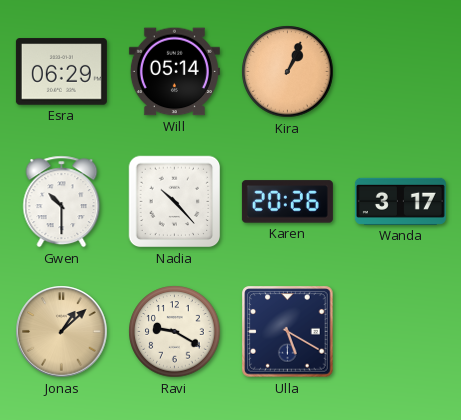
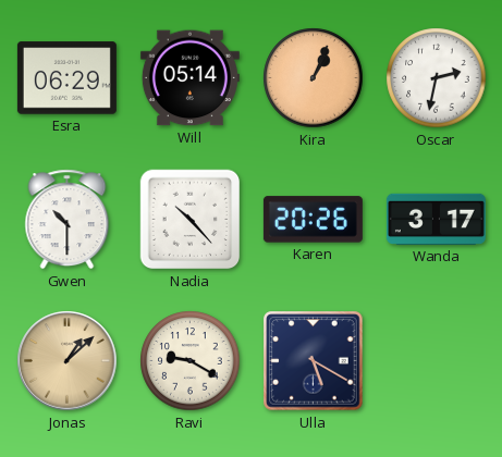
Oscar: none -> 2:32
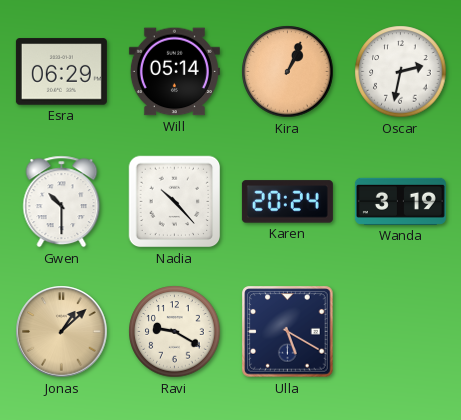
Karen: 20:26 -> 20:24
Wanda: 3:17 -> 3:19
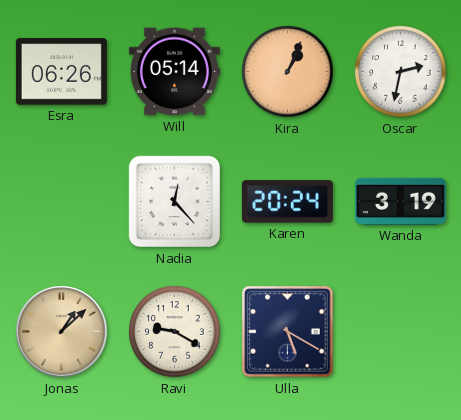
Esra: 06:29 -> 06:26
Gwen: 10:30 -> none
Nadia: 10:23 -> 12:23
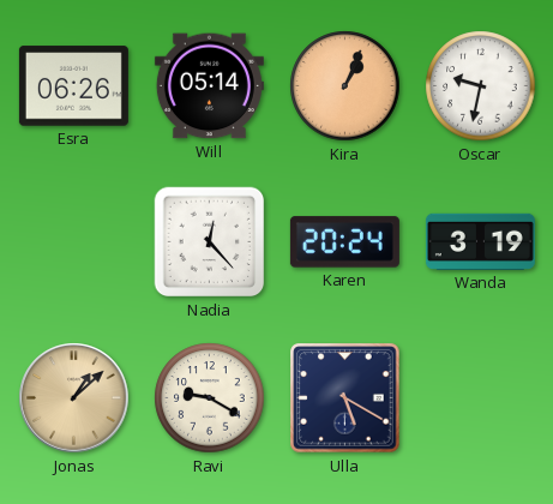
Oscar: 2:32 -> 9:32
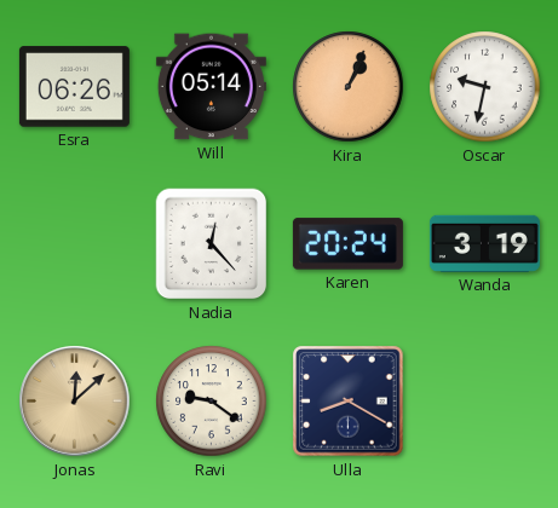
Jonas: 1:08 -> 12:08
Ravi: 9:20 -> 9:21
Ulla: 5:20 -> 8:20
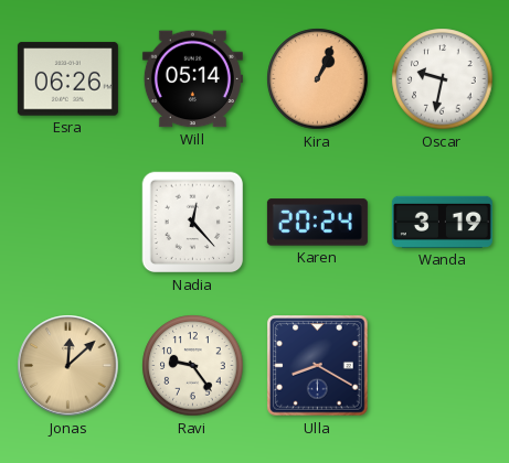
Ravi: 9:21 -> 9:24
